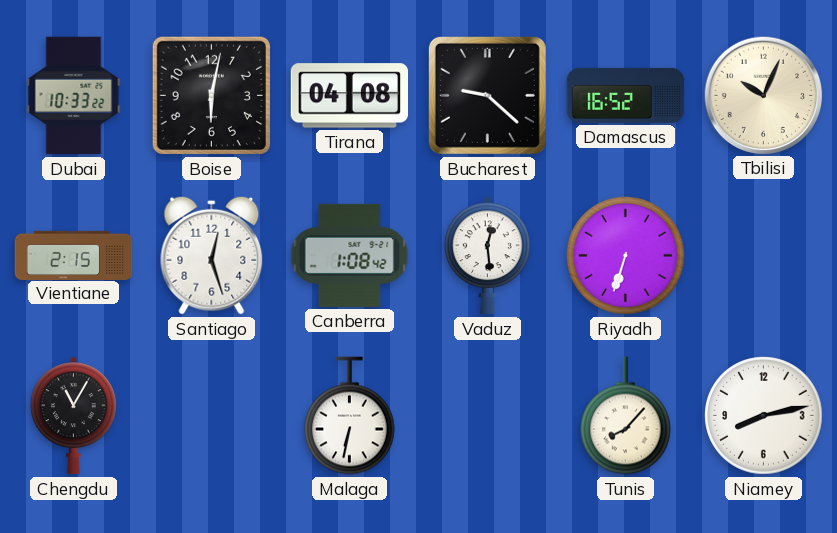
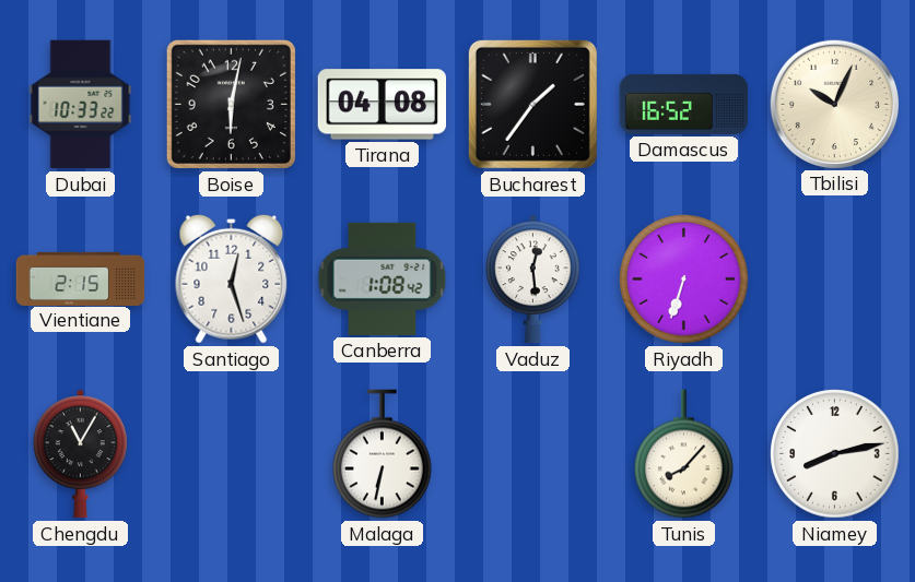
Bucharest: 9:22 -> 1:36
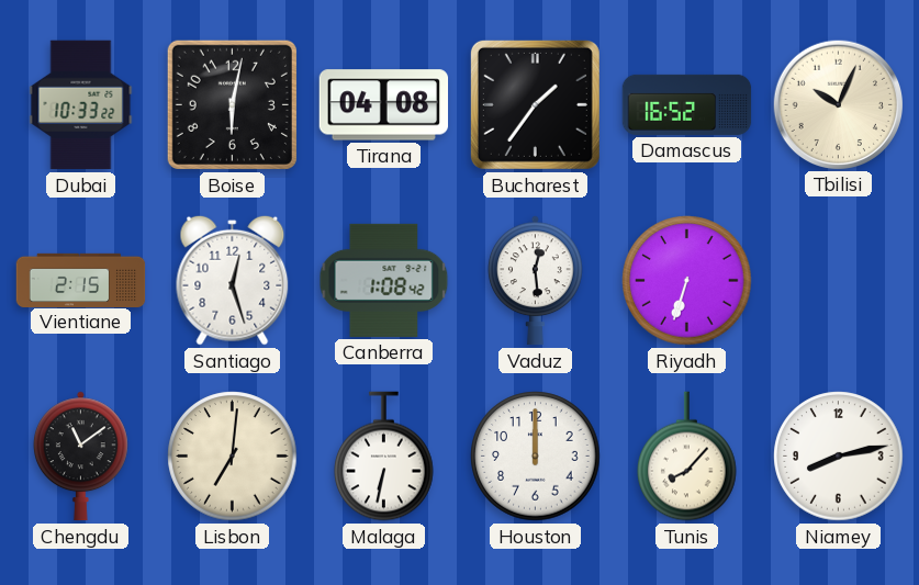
Chengdu: 11:05 -> 11:09
Lisbon: none -> 7:01
Houston: none -> 12:00
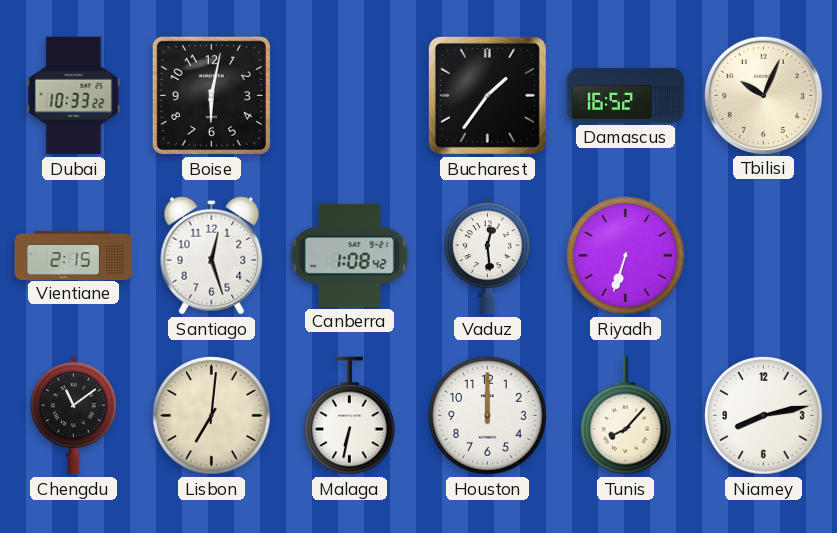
Tirana: 04:08 -> none
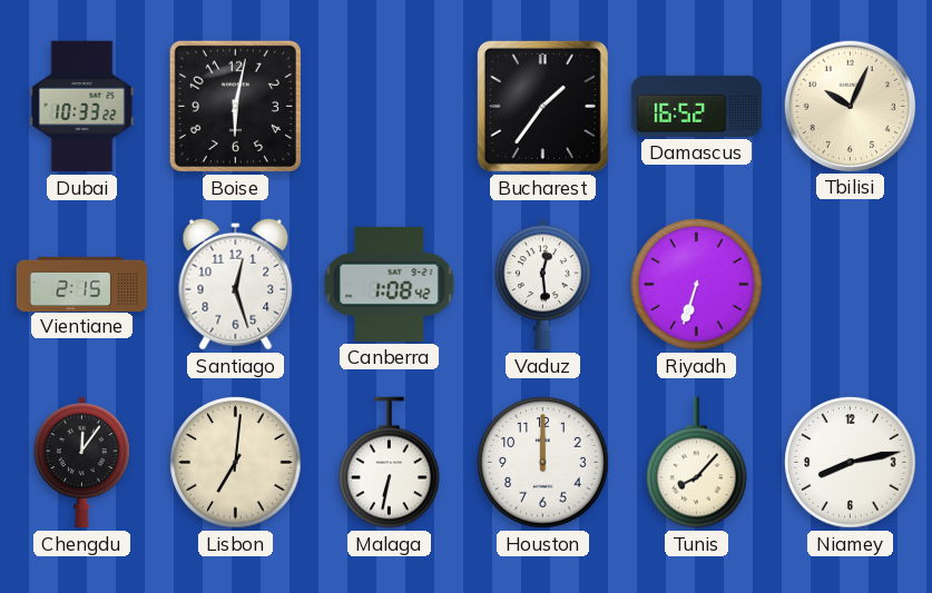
Chengdu: 11:09 -> 12:06
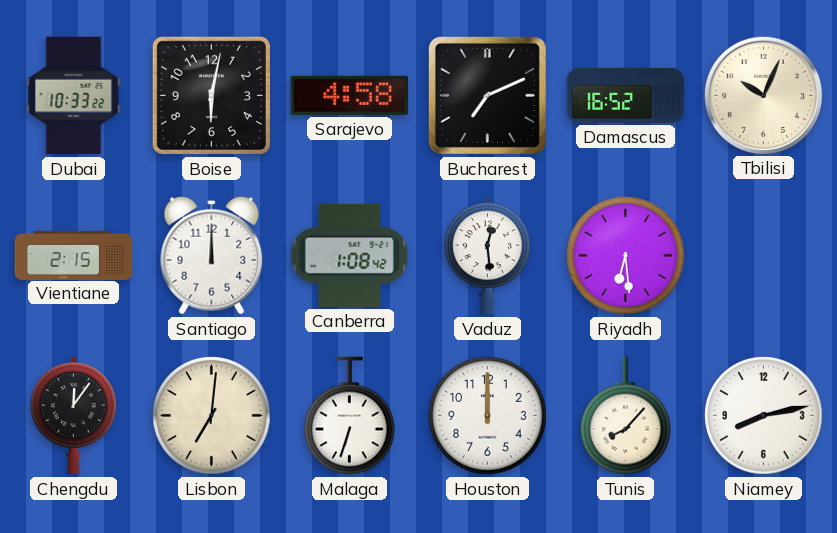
Sarajevo: none -> 4:58
Bucharest: 1:36 -> 7:11
Santiago: 12:27 -> 12:00
Riyadh: 6:33 -> 6:29
Malaga: 6:32 -> 6:33
